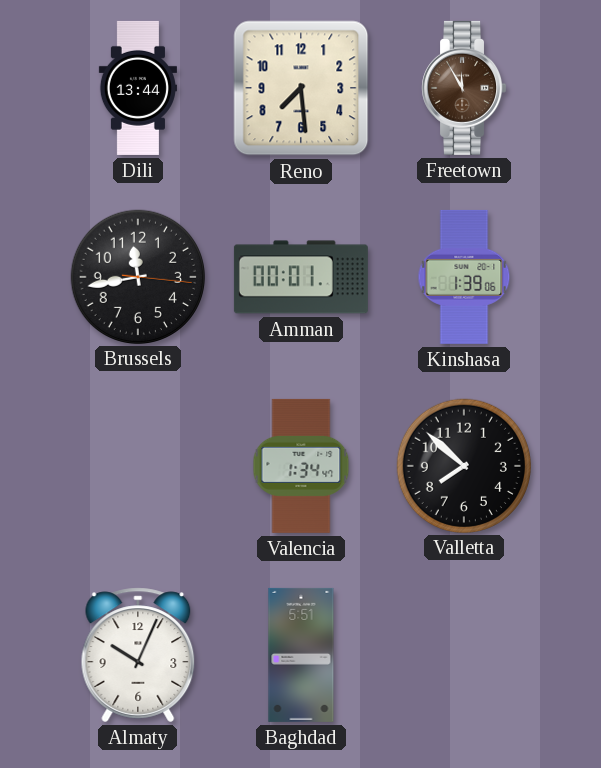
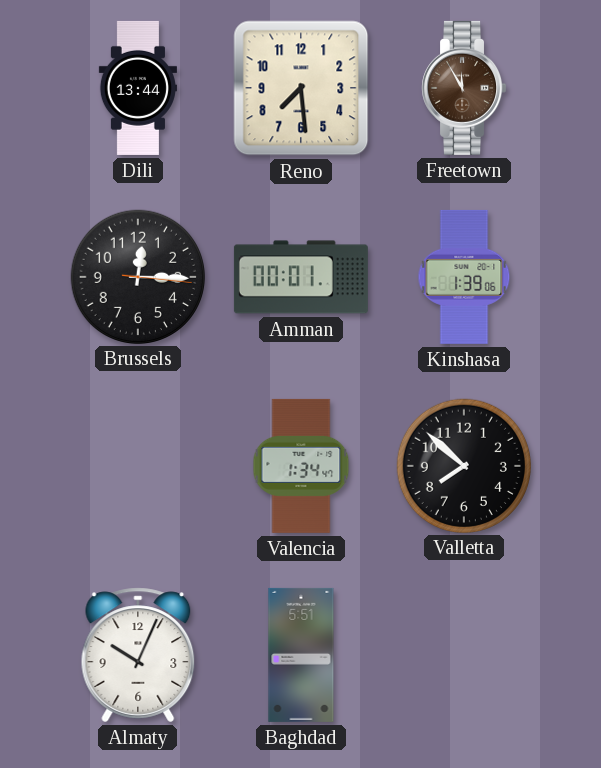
Brussels: 11:43 -> 12:15
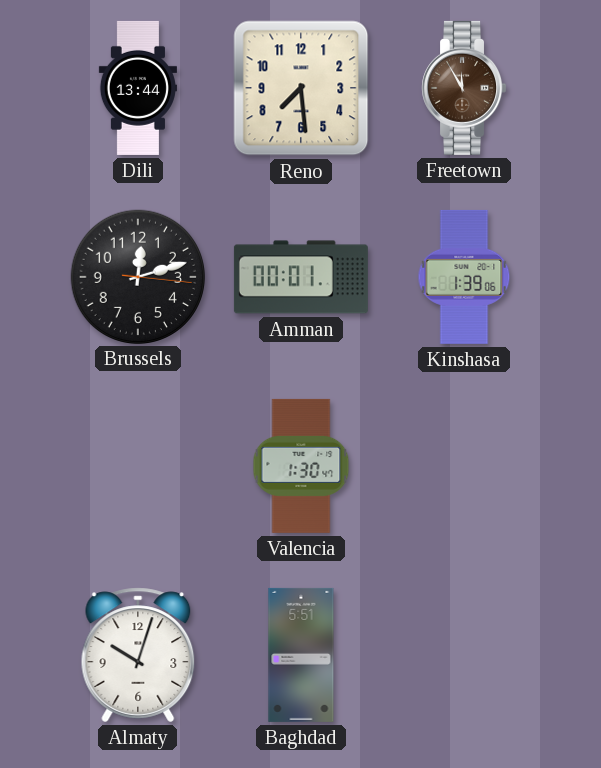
Brussels: 12:15 -> 12:12
Valencia: 1:34 -> 1:30
Valletta: 7:52 -> none
Almaty: 10:04 -> 10:03
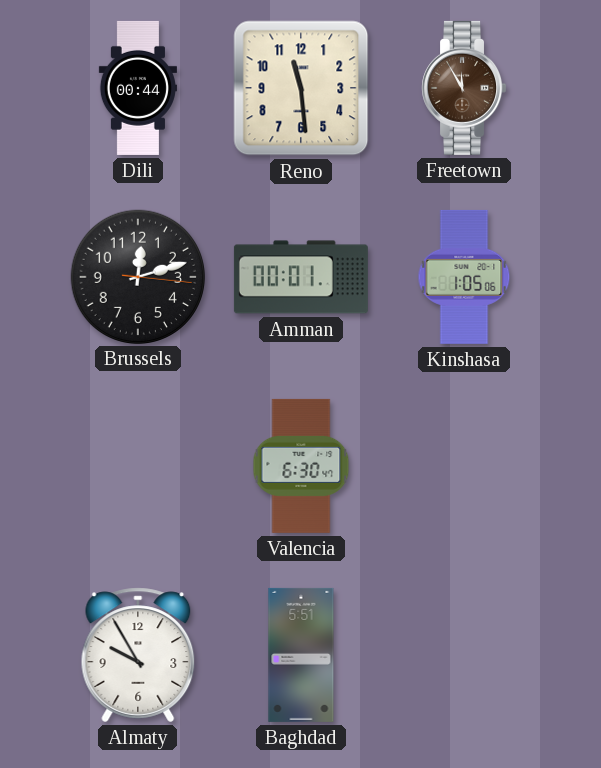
Dili: 13:44 -> 00:44
Reno: 7:29 -> 11:29
Kinshasa: 1:39 -> 1:05
Valencia: 1:30 -> 6:30
Almaty: 10:03 -> 9:55
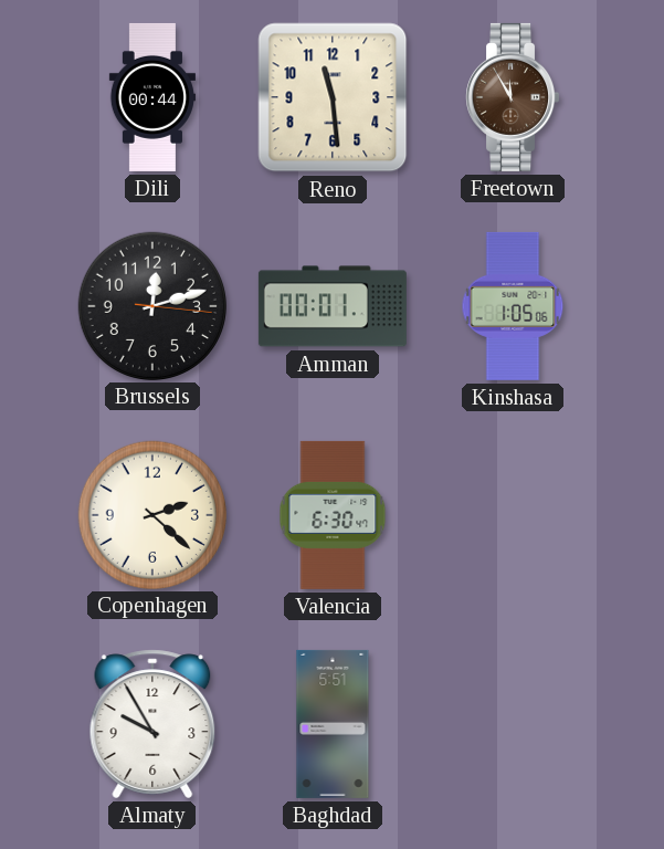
Copenhagen: none -> 2:22
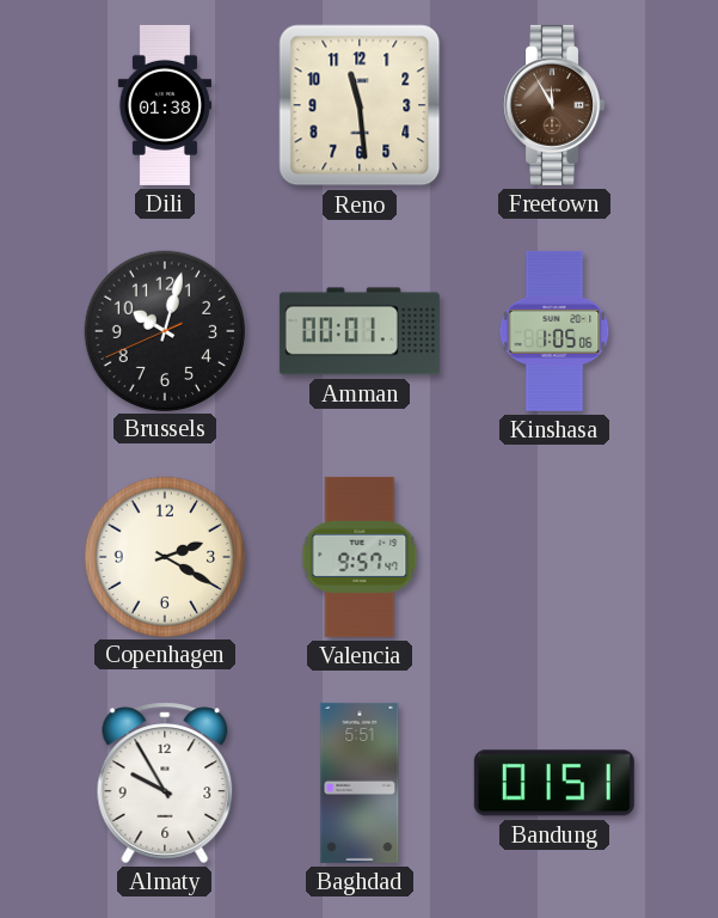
Dili: 00:44 -> 01:38
Brussels: 12:12 -> 10:02
Copenhagen: 2:22 -> 2:20
Valencia: 6:30 -> 9:57
Bandung: none -> 01:51
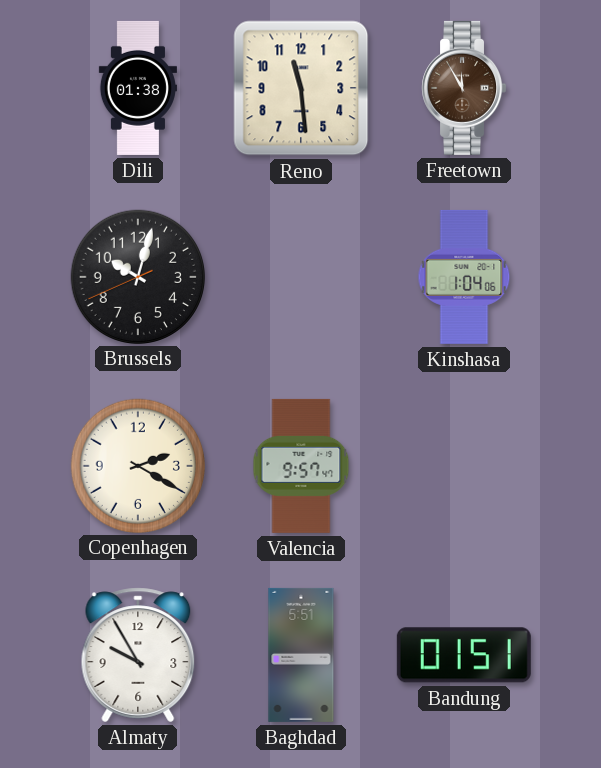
Amman: 00:01 -> none
Kinshasa: 1:05 -> 1:04
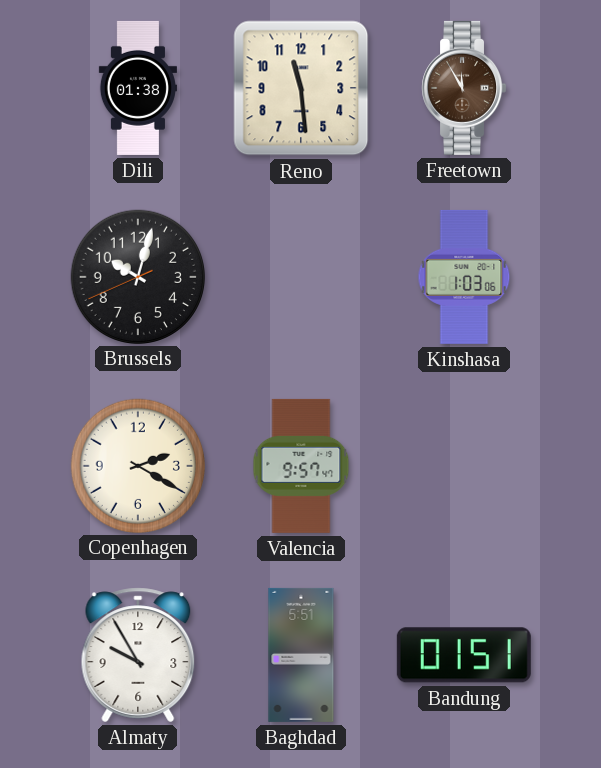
Kinshasa: 1:04 -> 1:03
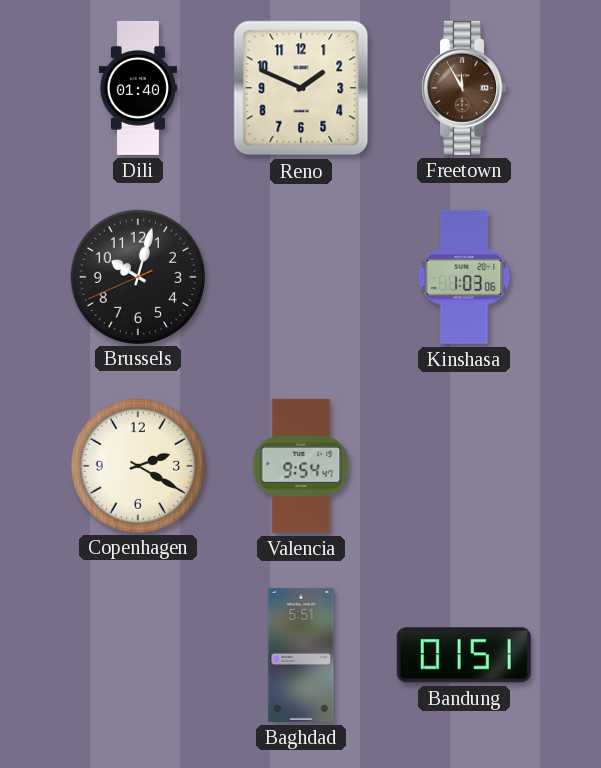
Dili: 01:38 -> 01:40
Reno: 11:29 -> 1:49
Valencia: 9:57 -> 9:54
Almaty: 9:55 -> none
